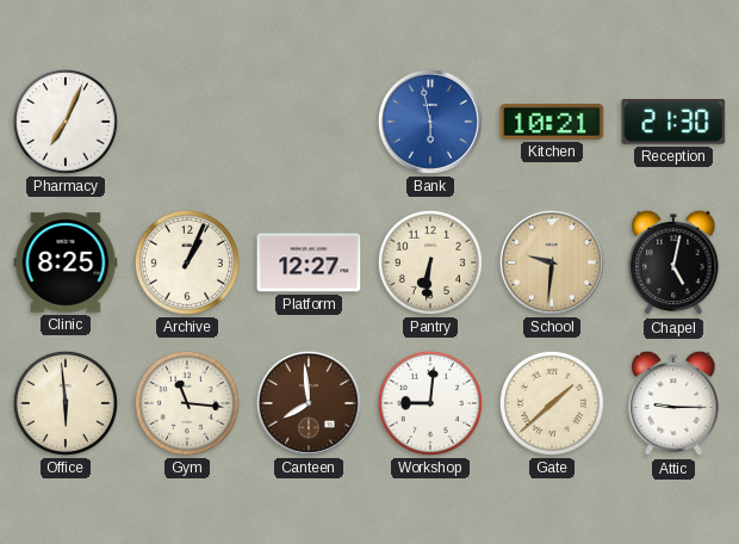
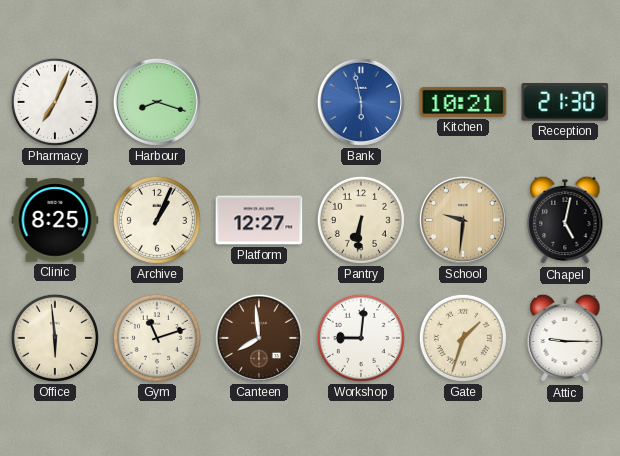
Harbour: none -> 8:18
Gym: 11:16 -> 11:12
Gate: 1:38 -> 1:33
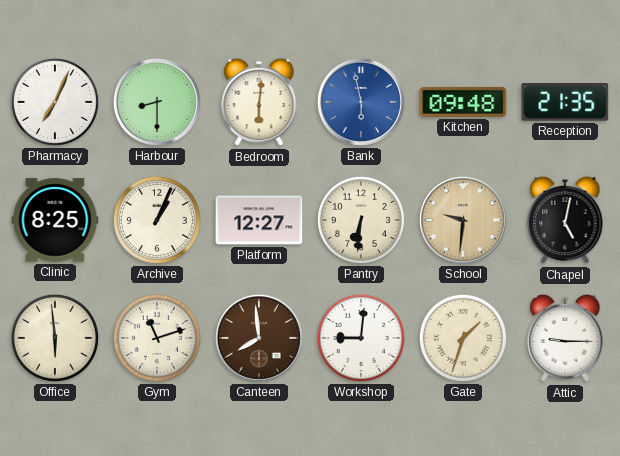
Harbour: 8:18 -> 8:30
Bedroom: none -> 6:01
Kitchen: 10:21 -> 09:48
Reception: 21:30 -> 21:35
